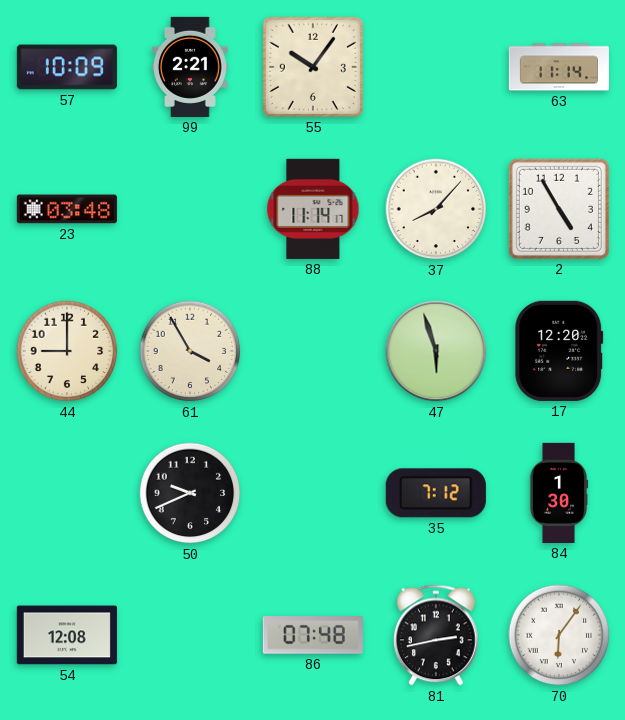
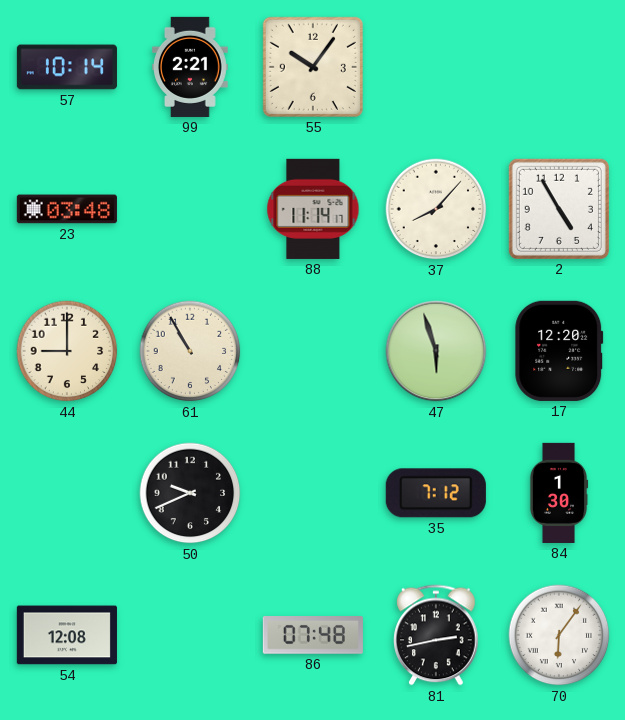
57: 10:09 -> 10:14
63: 11:14 -> none
61: 3:55 -> 10:55
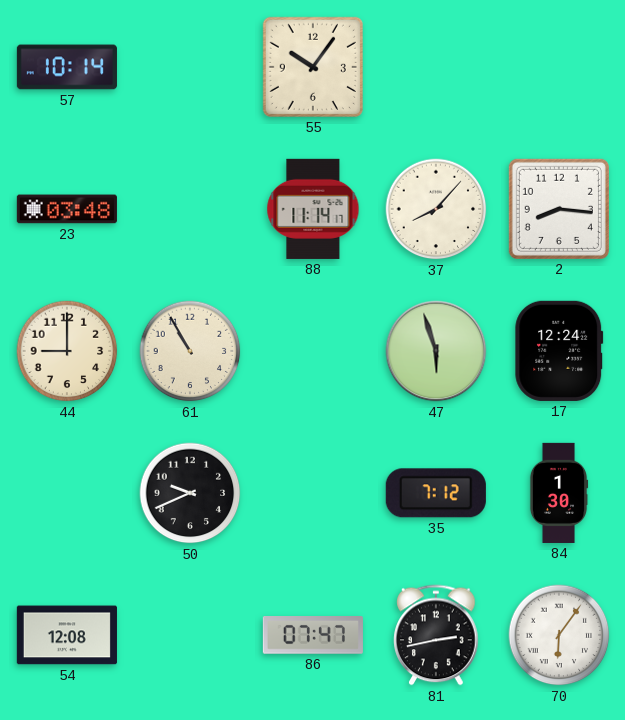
99: 2:21 -> none
2: 4:55 -> 8:16
17: 12:20 -> 12:24
86: 07:48 -> 07:47
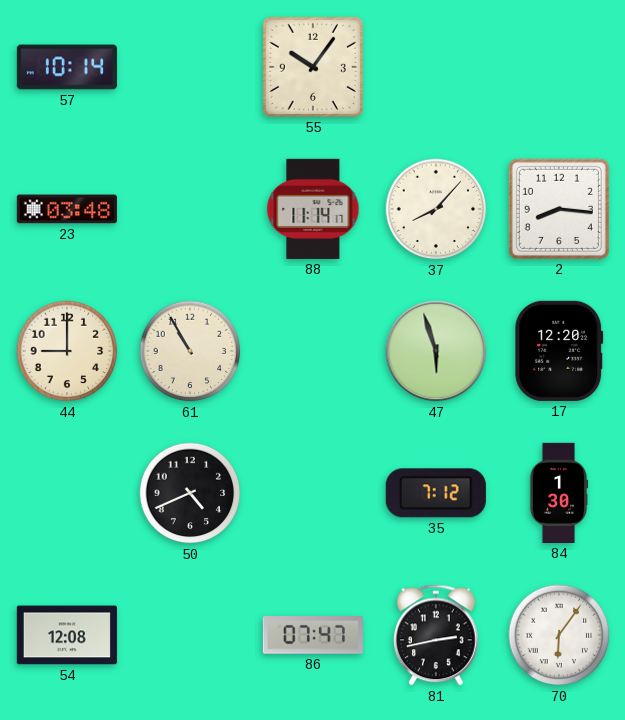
17: 12:24 -> 12:20
50: 9:41 -> 4:41
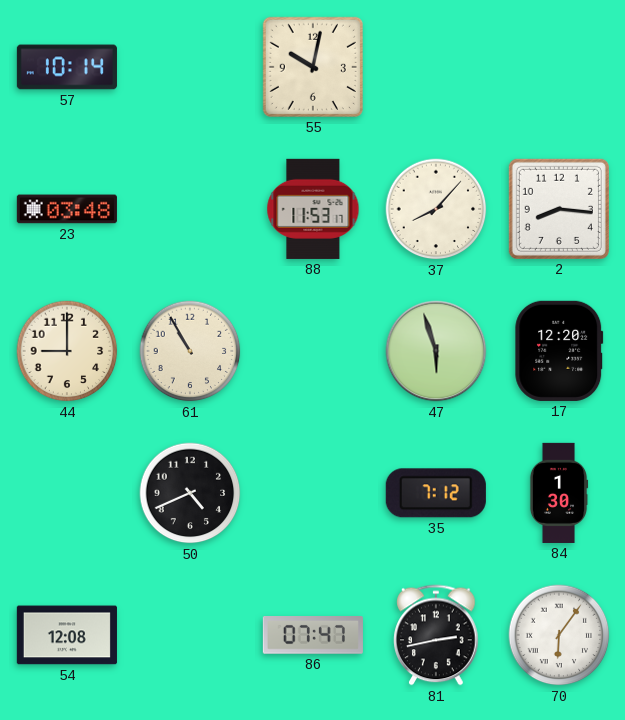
55: 10:06 -> 10:02
88: 11:14 -> 11:53
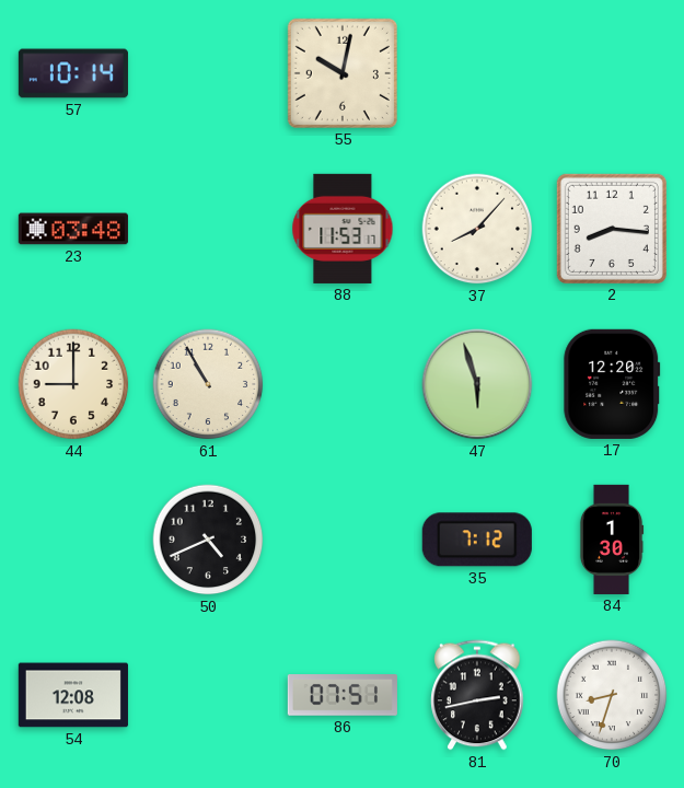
86: 07:47 -> 07:51
70: 6:06 -> 8:33
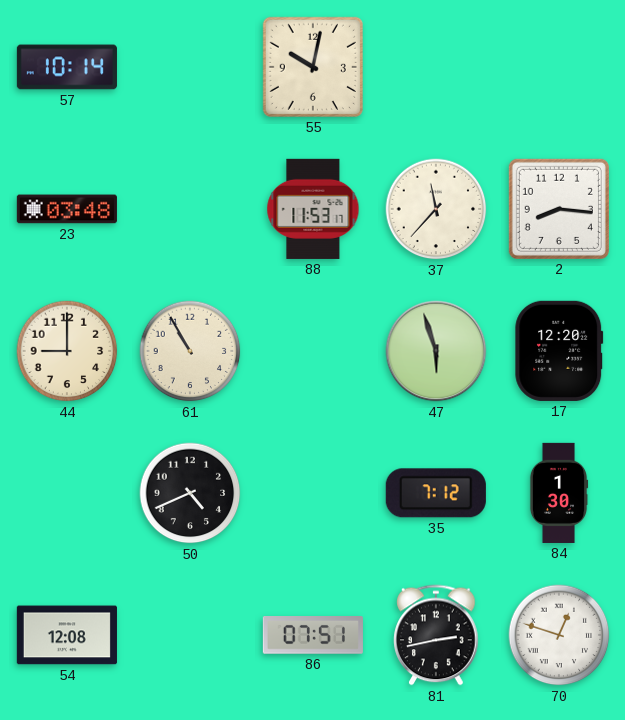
37: 8:07 -> 11:37
70: 8:33 -> 12:48
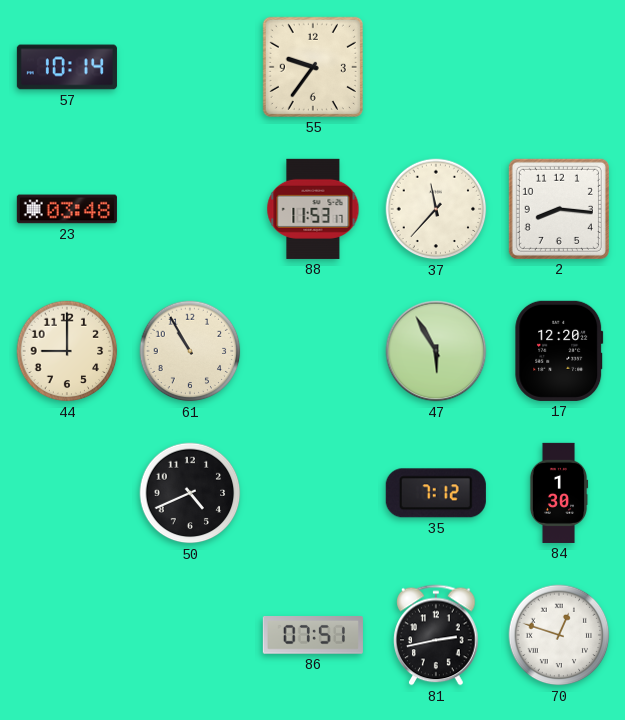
55: 10:02 -> 9:36
47: 5:57 -> 5:55
54: 12:08 -> none
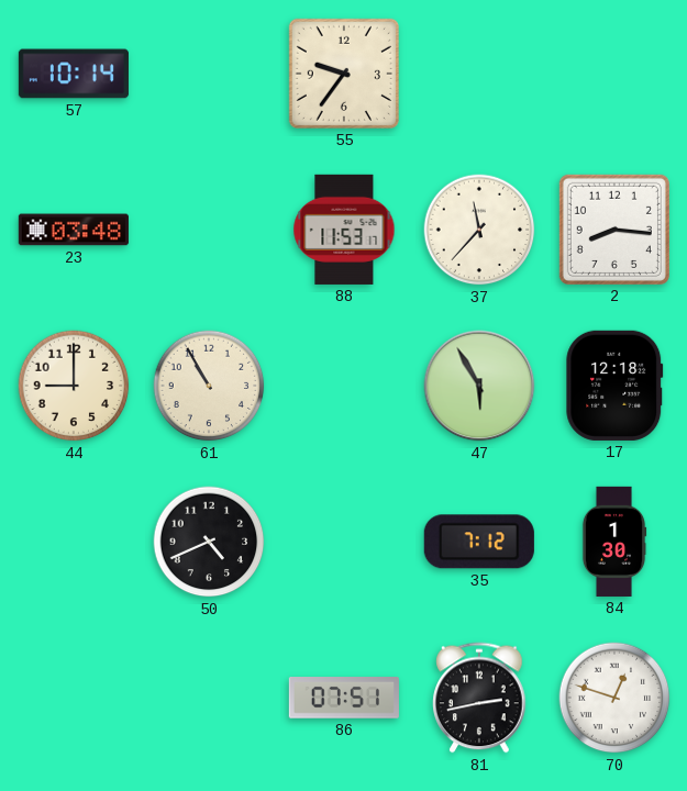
17: 12:20 -> 12:18
